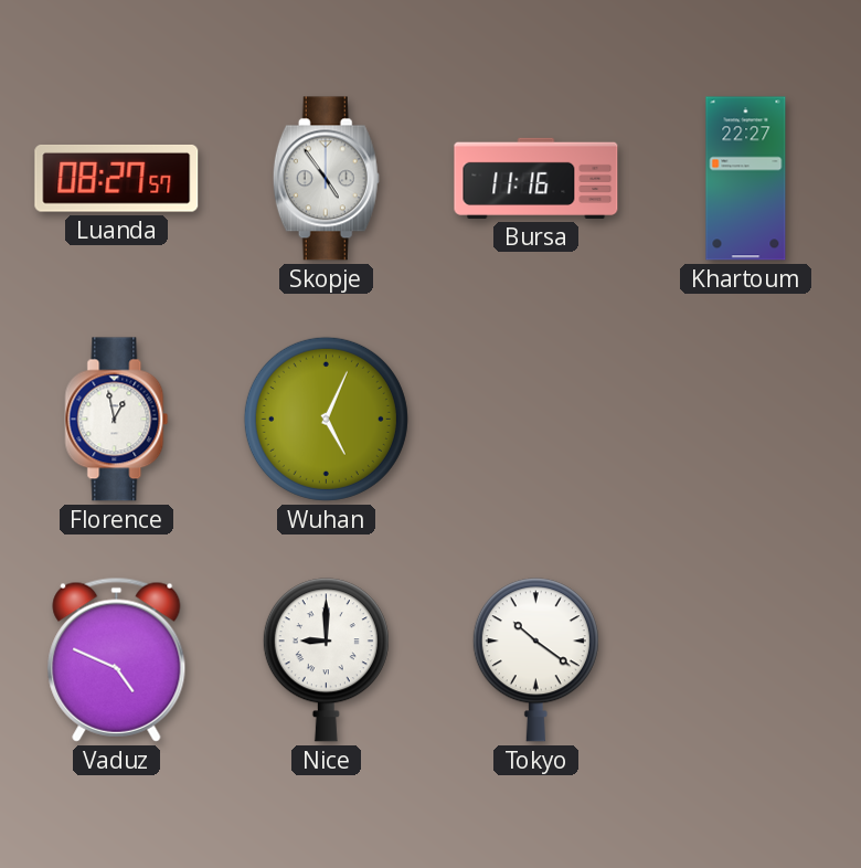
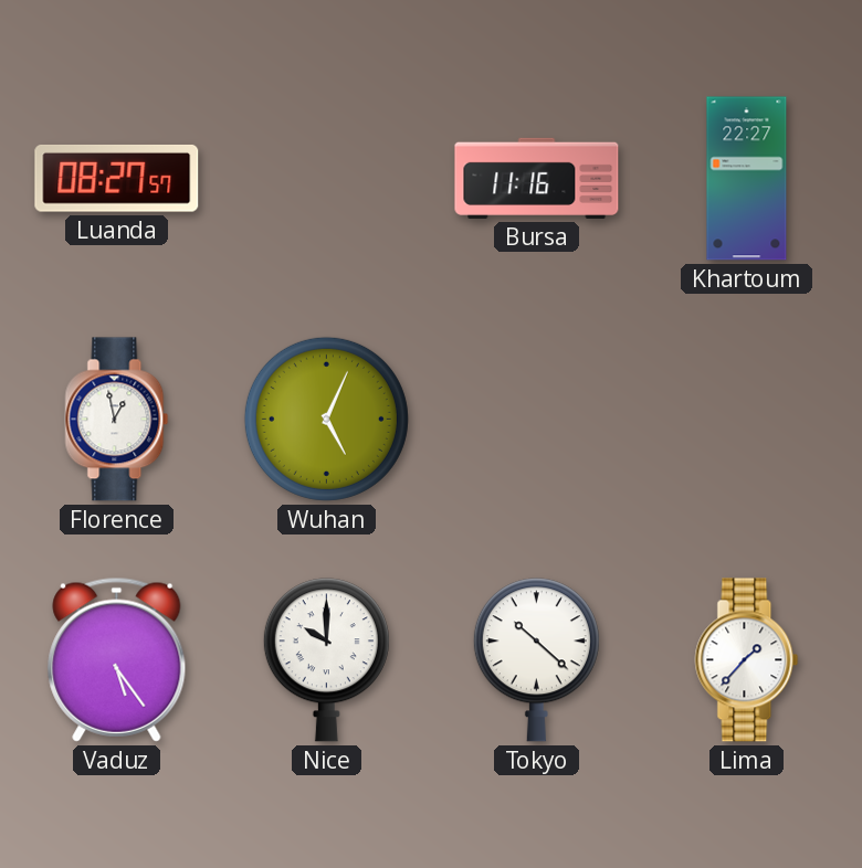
Skopje: 4:54 -> none
Vaduz: 4:49 -> 5:24
Nice: 9:00 -> 10:00
Tokyo: 10:21 -> 10:22
Lima: none -> 1:37
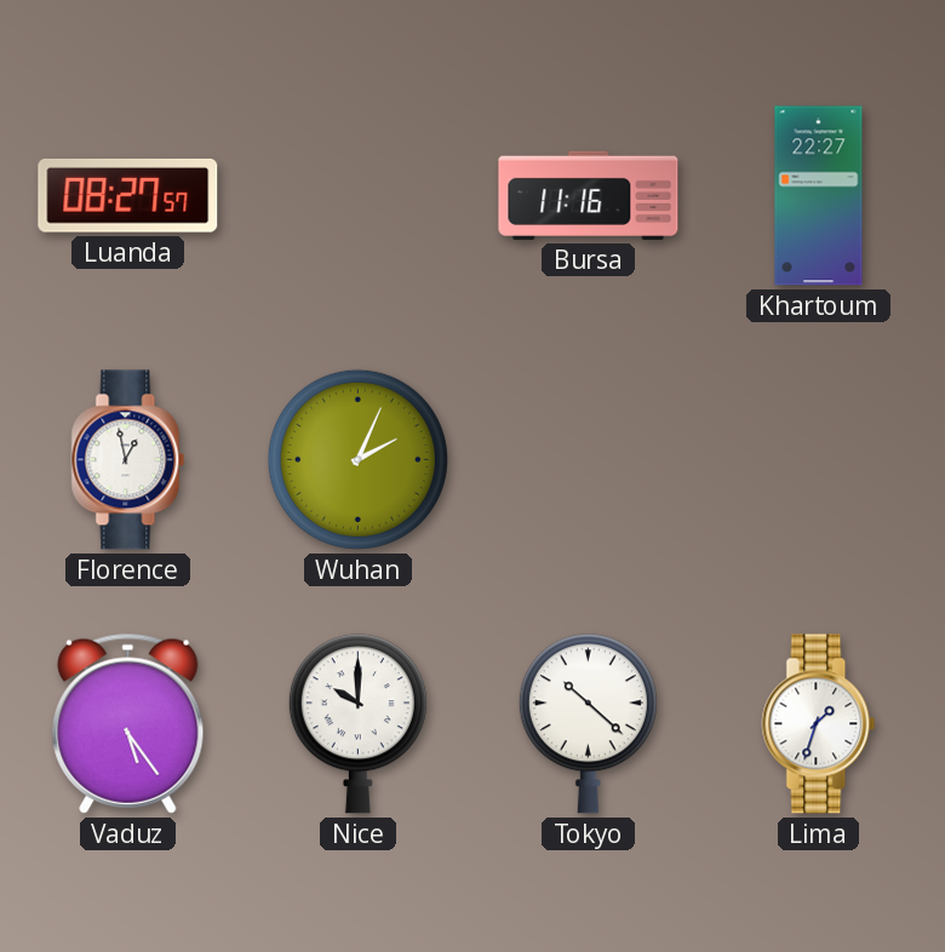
Wuhan: 5:04 -> 2:04
Lima: 1:37 -> 1:33
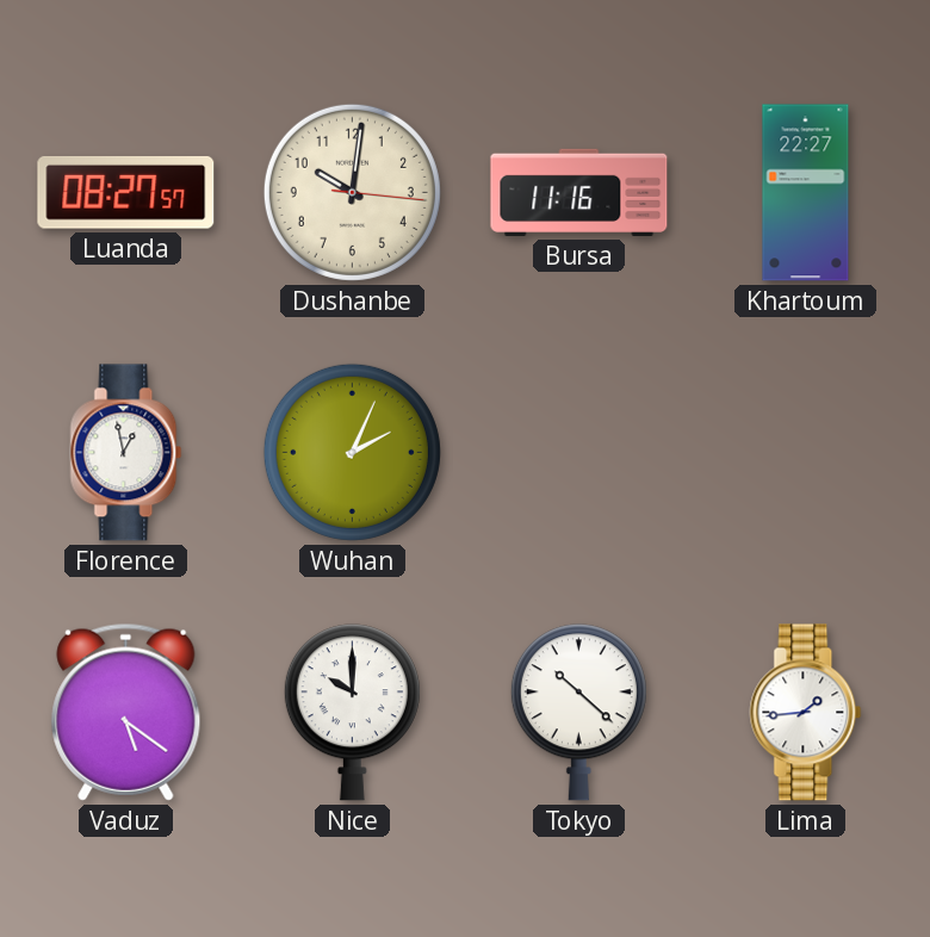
Dushanbe: none -> 10:01
Vaduz: 5:24 -> 5:21
Lima: 1:33 -> 1:44
